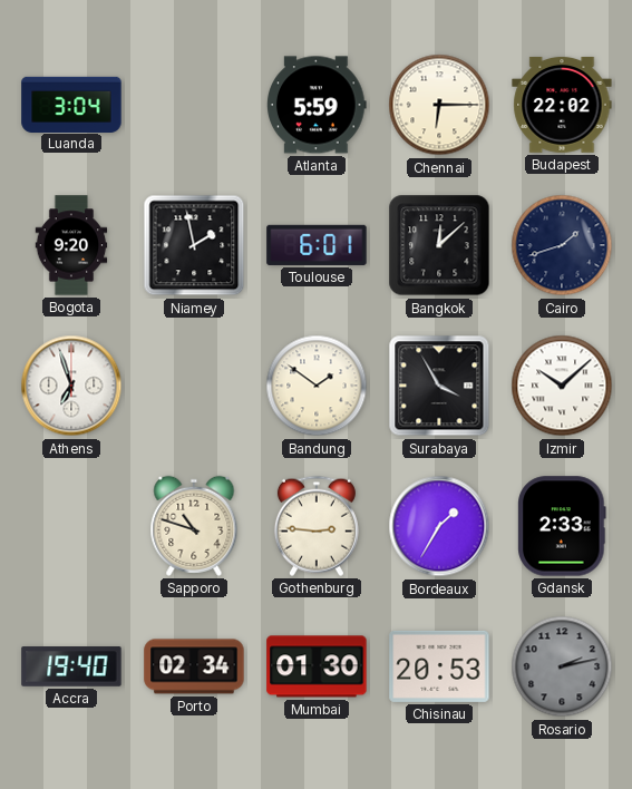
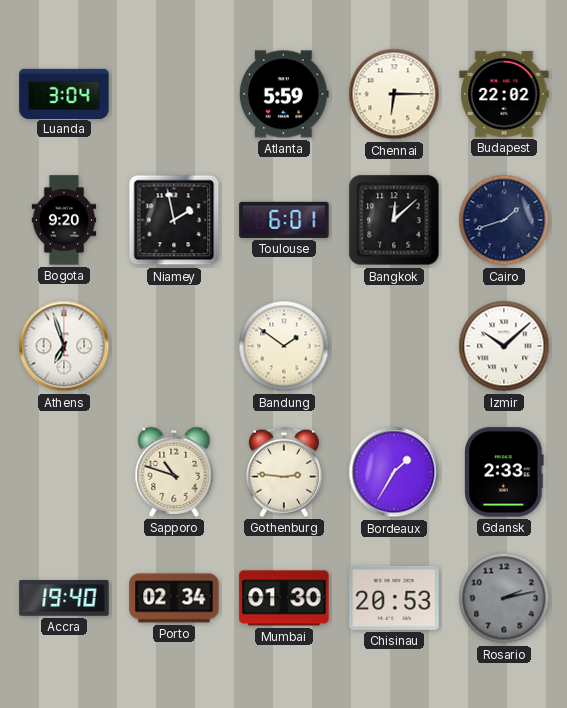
Surabaya: 3:55 -> none
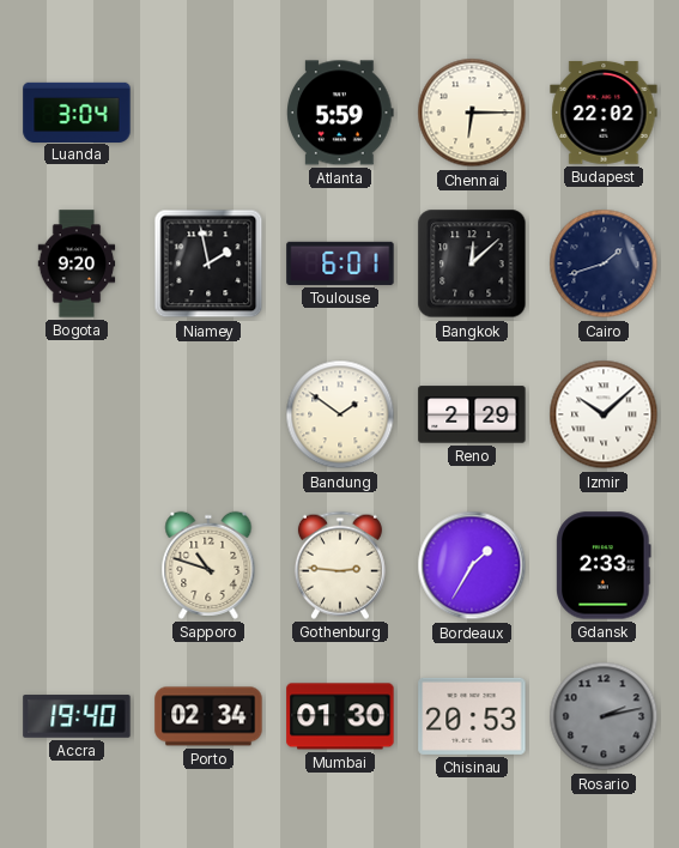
Athens: 6:57 -> none
Reno: none -> 2:29
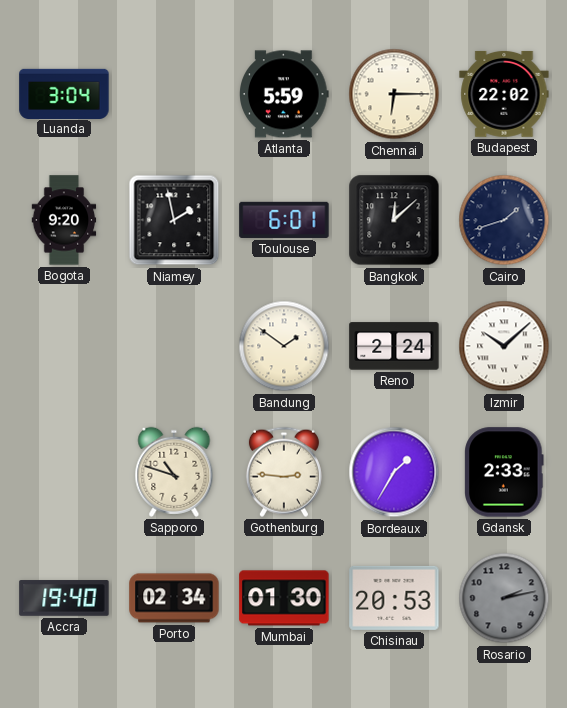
Reno: 2:29 -> 2:24
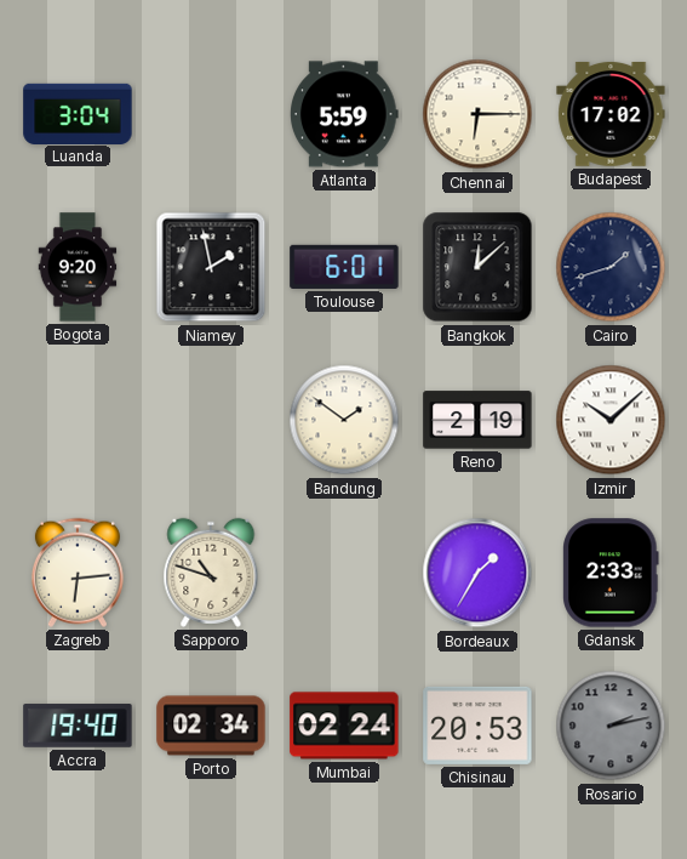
Budapest: 22:02 -> 17:02
Reno: 2:24 -> 2:19
Zagreb: none -> 6:14
Gothenburg: 2:46 -> none
Mumbai: 01:30 -> 02:24
